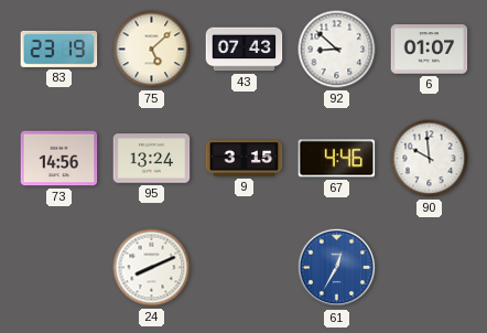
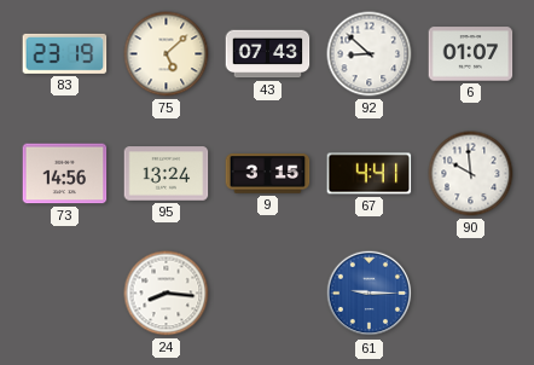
67: 4:46 -> 4:41
24: 8:11 -> 8:16
61: 12:35 -> 9:15
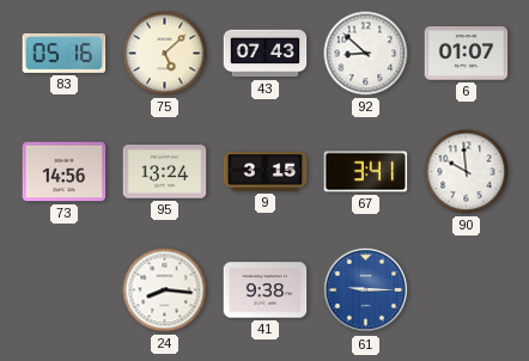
83: 23:19 -> 05:16
67: 4:41 -> 3:41
41: none -> 9:38
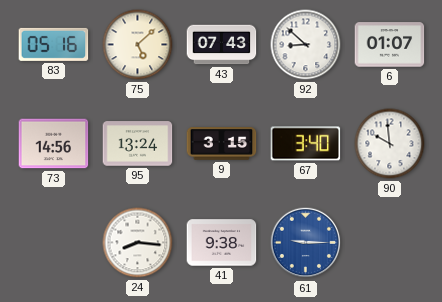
67: 3:41 -> 3:40
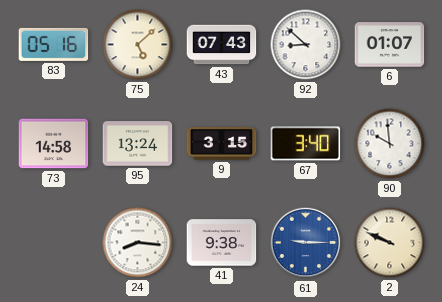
73: 14:56 -> 14:58
2: none -> 9:49
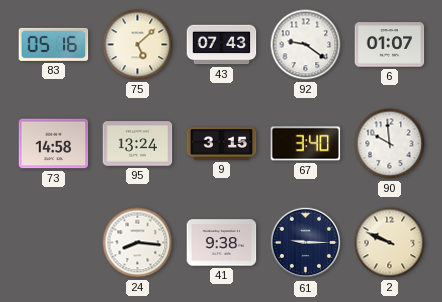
92: 8:52 -> 9:21
61 dial: blue -> navy
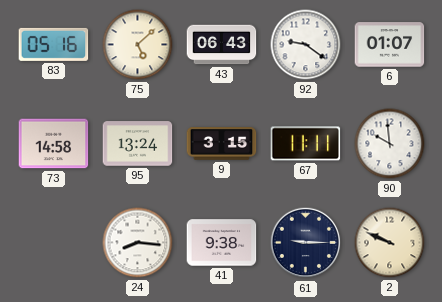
43: 07:43 -> 06:43
67: 3:40 -> 11:11
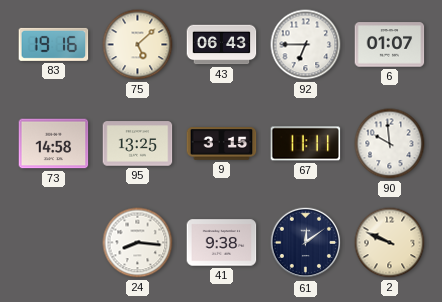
83: 05:16 -> 19:16
92: 9:21 -> 6:45
95: 13:24 -> 13:25
61: 9:15 -> 12:09
